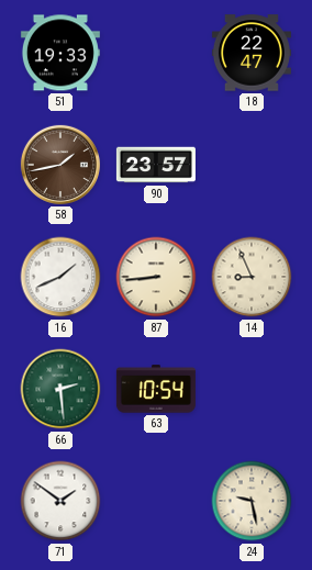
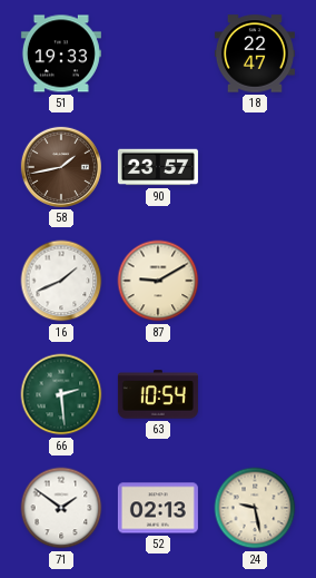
87: 8:44 -> 9:10
14: 8:56 -> none
52: none -> 02:13
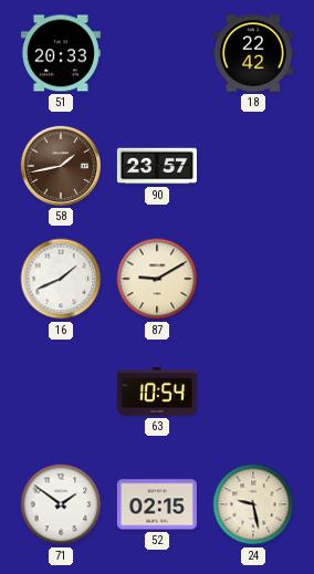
51: 19:33 -> 20:33
18: 22:47 -> 22:42
66: 2:29 -> none
52: 02:13 -> 02:15
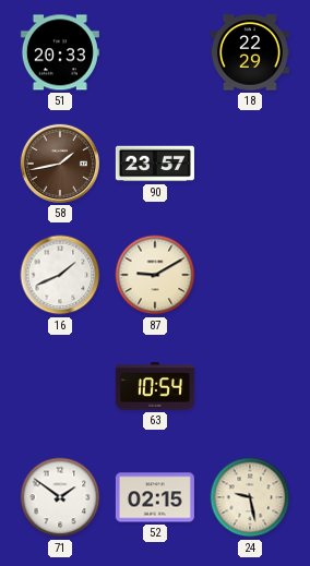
18: 22:42 -> 22:29
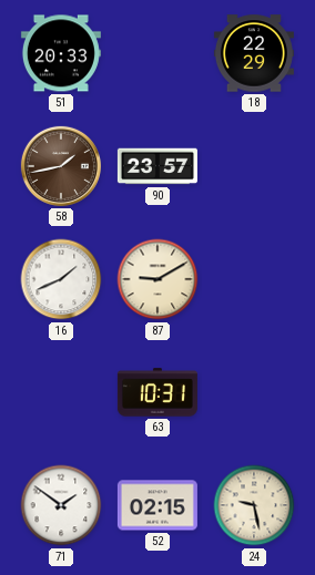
63: 10:54 -> 10:31
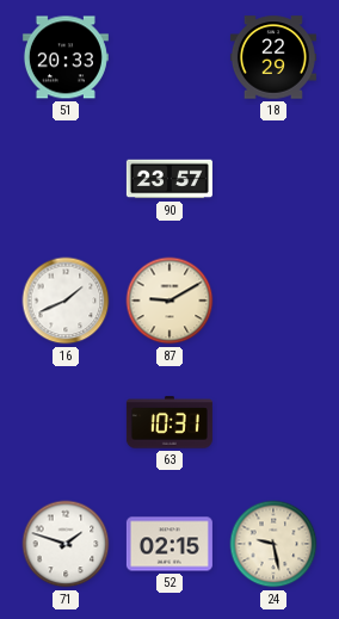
58: 1:43 -> none
71: 1:51 -> 1:48
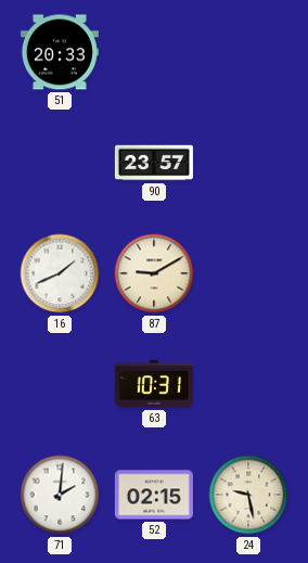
18: 22:29 -> none
71: 1:48 -> 2:01
